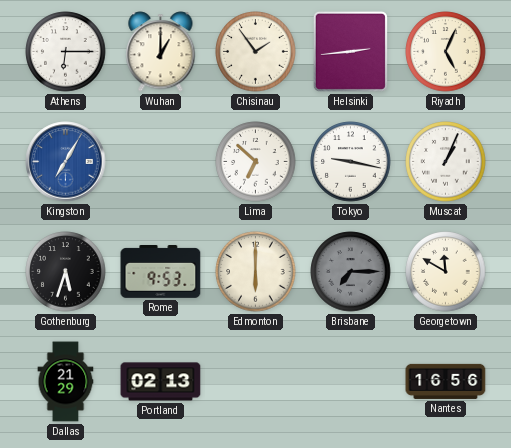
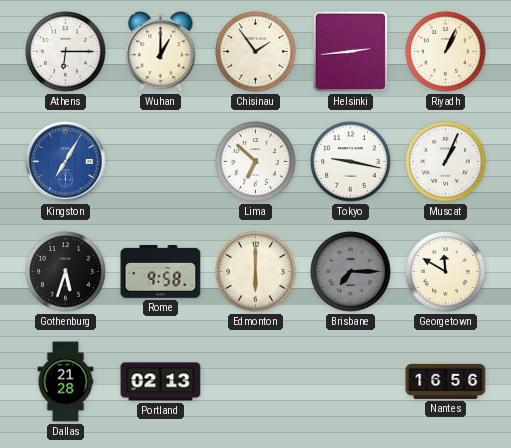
Riyadh: 5:04 -> 1:04
Rome: 9:53 -> 9:58
Dallas: 21:29 -> 21:28
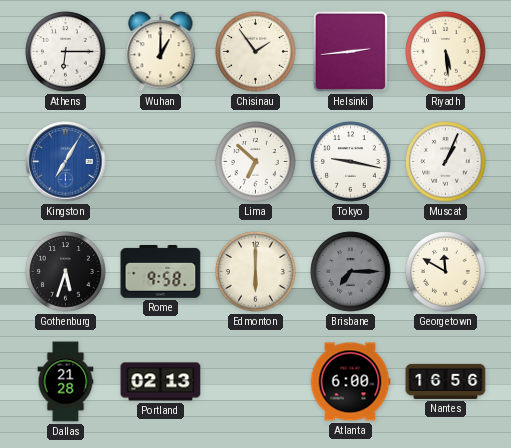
Riyadh: 1:04 -> 5:29
Atlanta: none -> 6:00
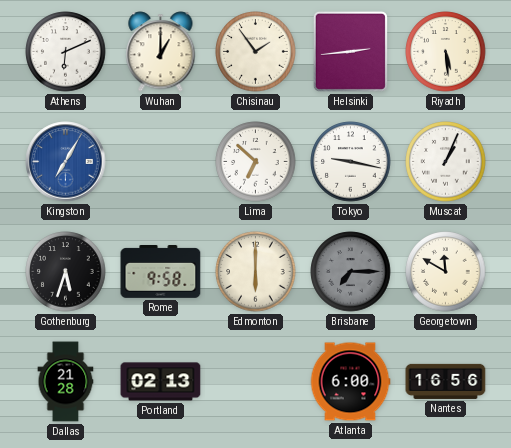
Athens: 6:15 -> 6:11
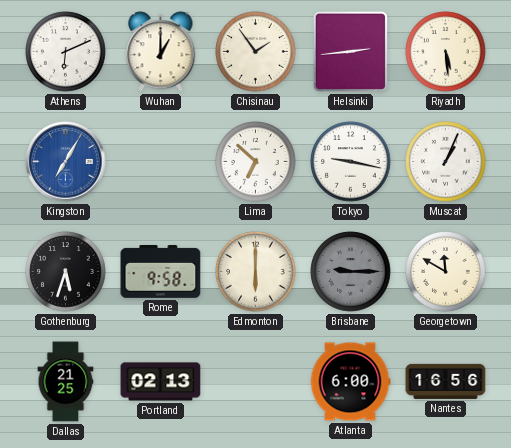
Brisbane: 7:15 -> 9:15
Dallas: 21:28 -> 21:25
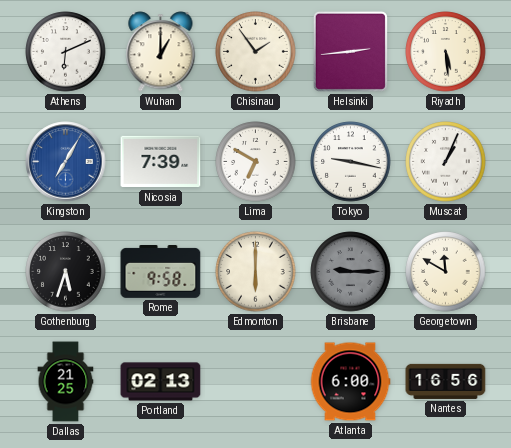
Nicosia: none -> 7:39
Lima: 6:52 -> 6:50
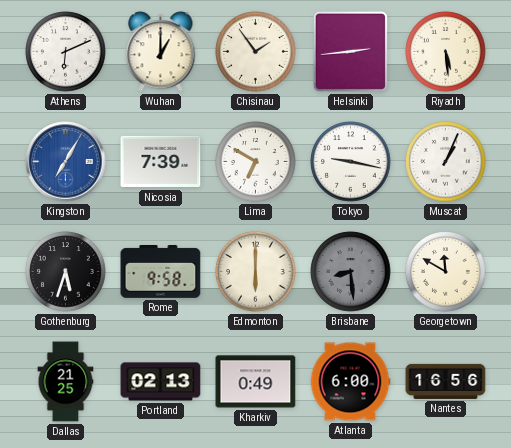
Brisbane: 9:15 -> 8:29
Kharkiv: none -> 0:49
